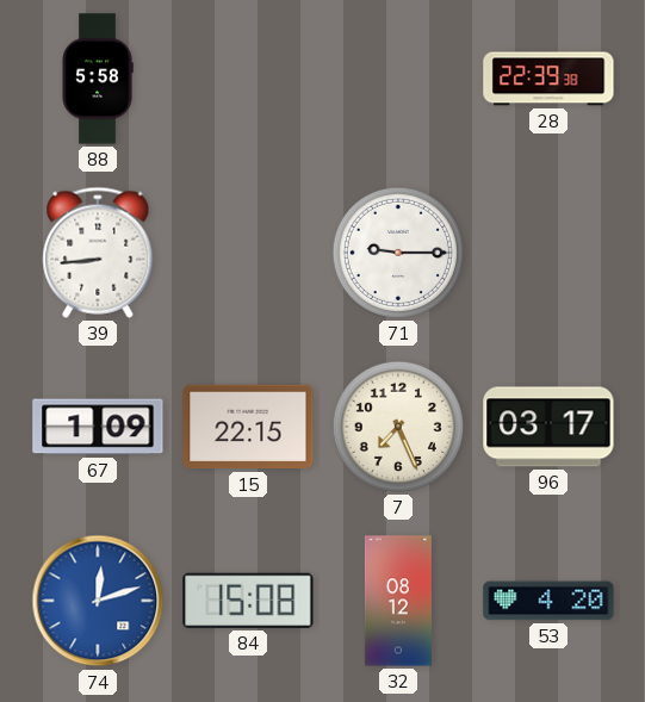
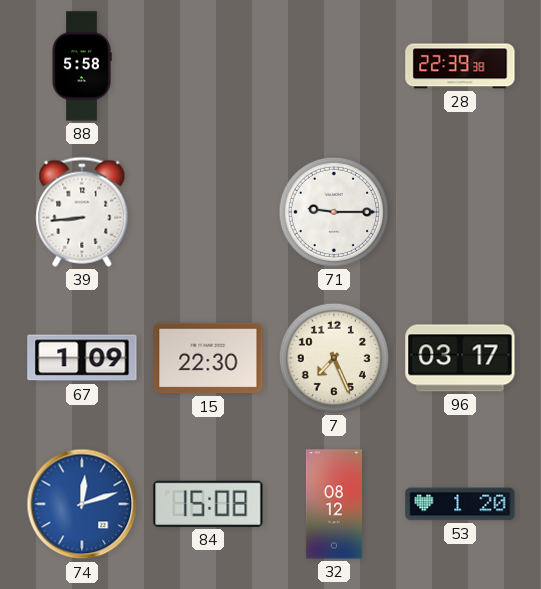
15: 22:15 -> 22:30
53: 4:20 -> 1:20
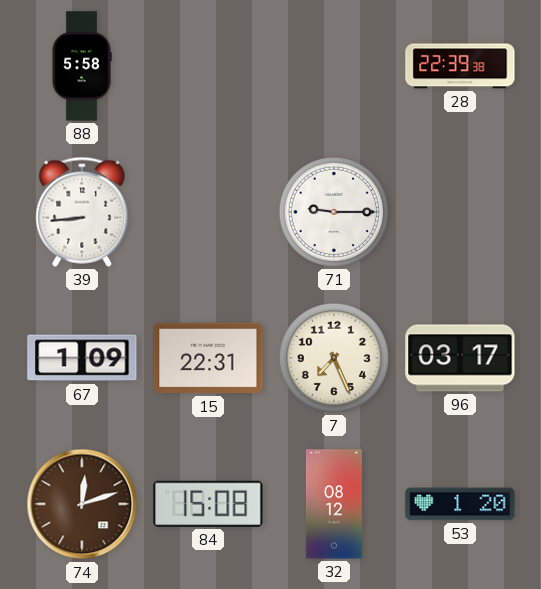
15: 22:30 -> 22:31
74 dial: blue -> brown
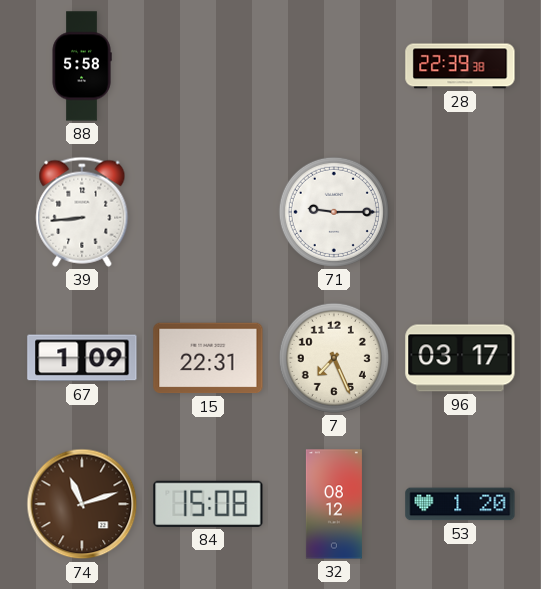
74: 12:12 -> 11:12
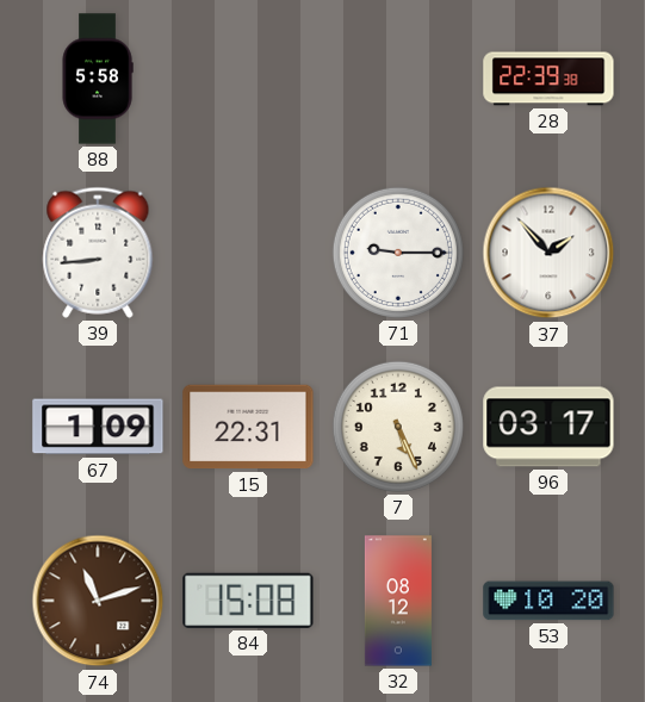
37: none -> 1:53
7: 7:26 -> 5:26
53: 1:20 -> 10:20
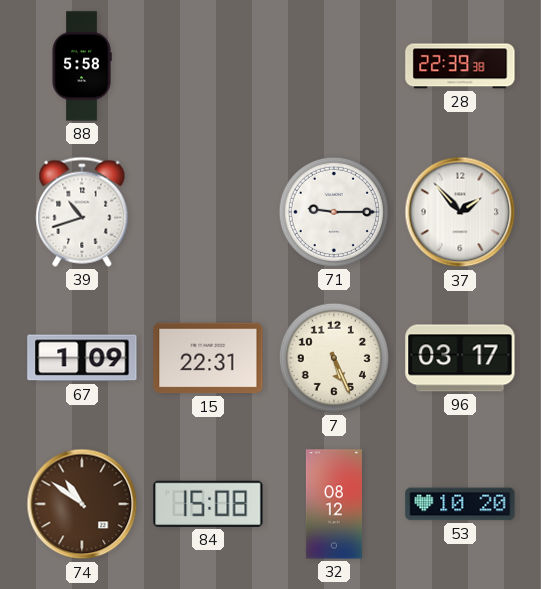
39: 8:44 -> 10:42
74: 11:12 -> 10:51
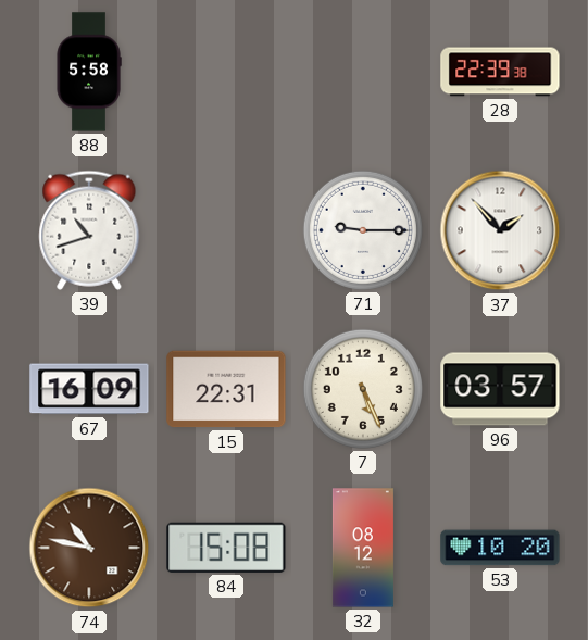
67: 1:09 -> 16:09
96: 03:17 -> 03:57
74: 10:51 -> 10:47
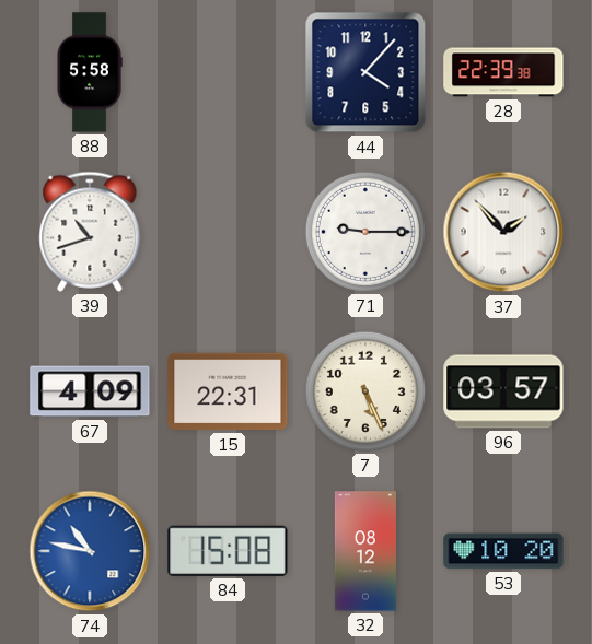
44: none -> 4:07
67: 16:09 -> 4:09
74 dial: brown -> blue
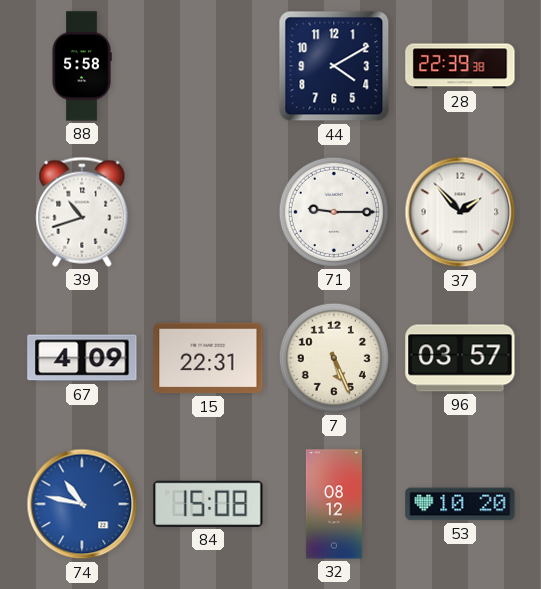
44: 4:07 -> 4:10
